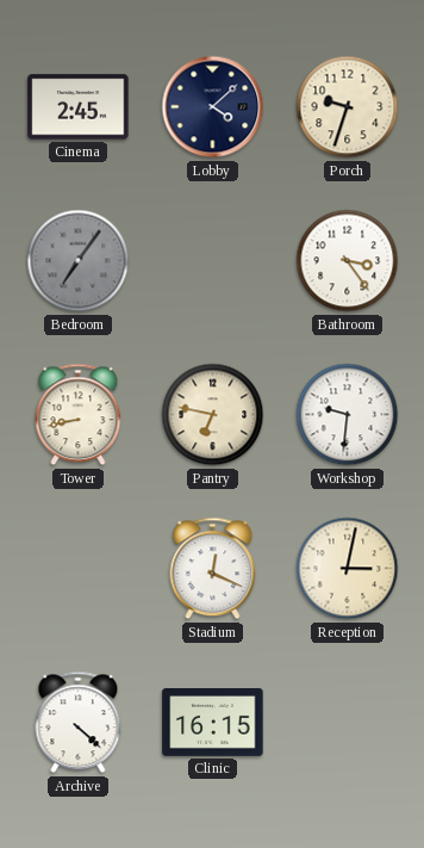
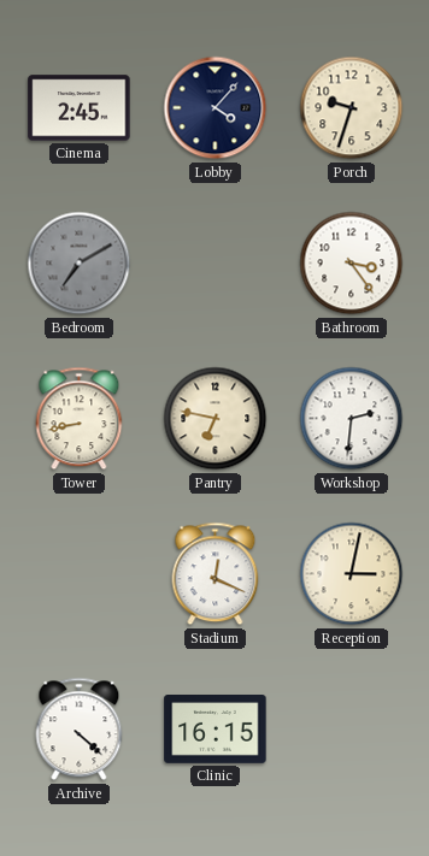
Lobby: 4:08 -> 4:07
Bedroom: 7:06 -> 7:10
Workshop: 9:31 -> 2:31
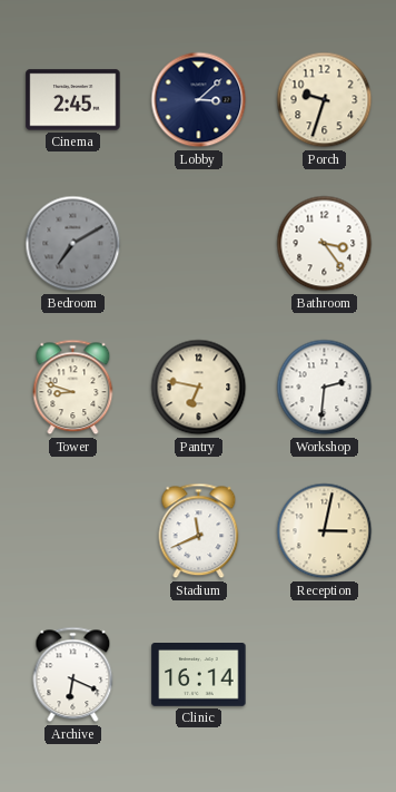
Lobby: 4:07 -> 3:08
Tower: 8:43 -> 8:48
Stadium: 12:19 -> 11:41
Archive: 4:22 -> 6:19
Clinic: 16:15 -> 16:14
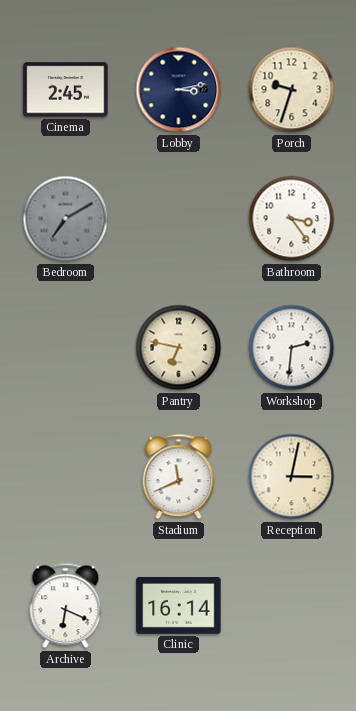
Lobby: 3:08 -> 3:13
Tower: 8:48 -> none
